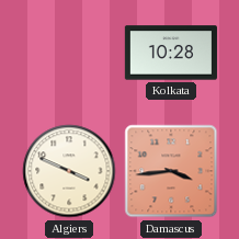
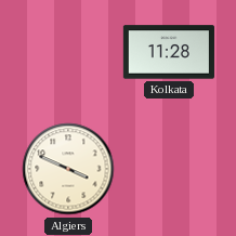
Kolkata: 10:28 -> 11:28
Damascus: 3:44 -> none
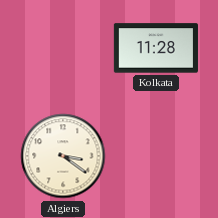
Algiers: 3:49 -> 3:21
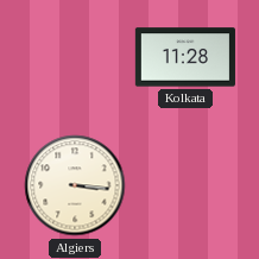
Algiers: 3:21 -> 3:16
